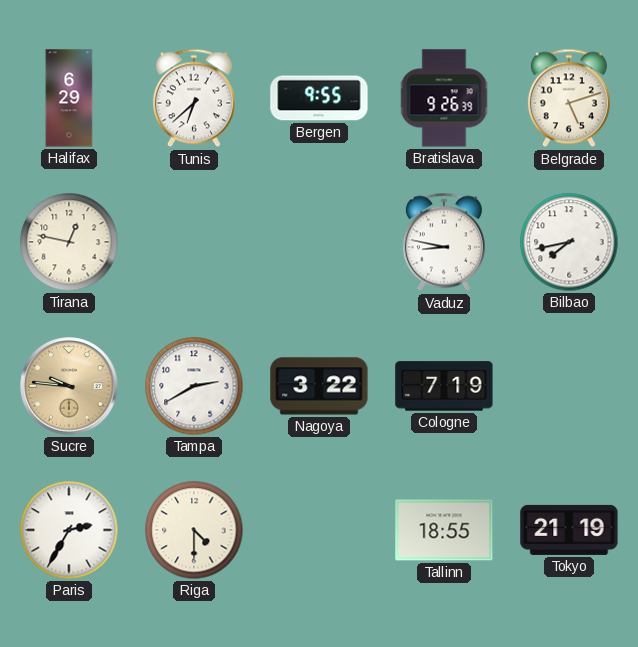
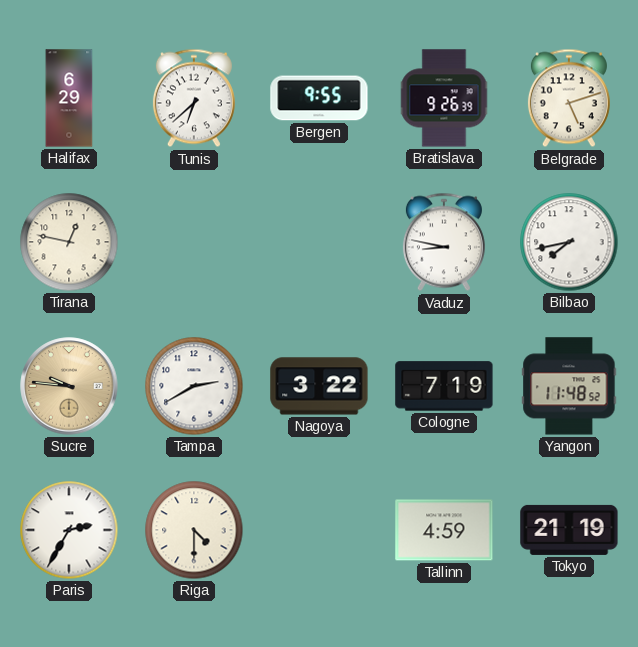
Yangon: none -> 11:48
Tallinn: 18:55 -> 4:59
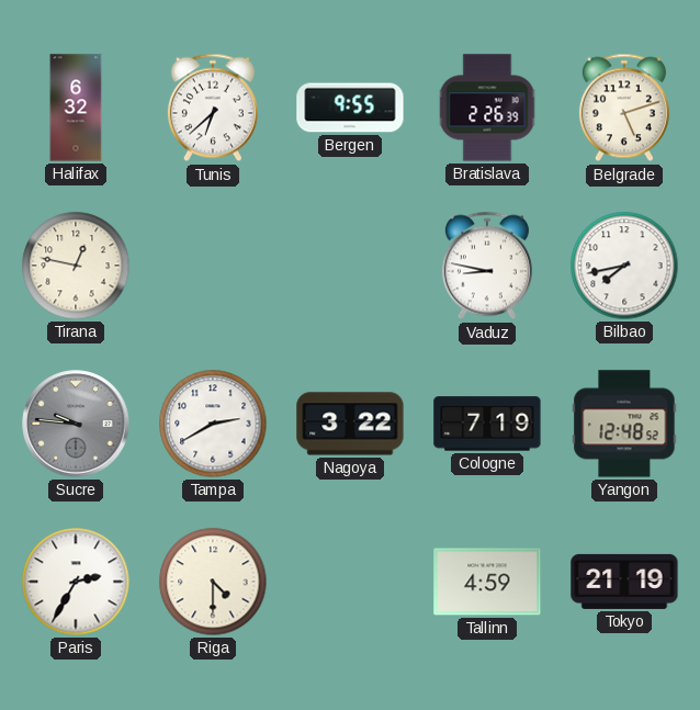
Halifax: 6:29 -> 6:32
Bratislava: 9:26 -> 2:26
Sucre dial: champagne -> grey
Yangon: 11:48 -> 12:48
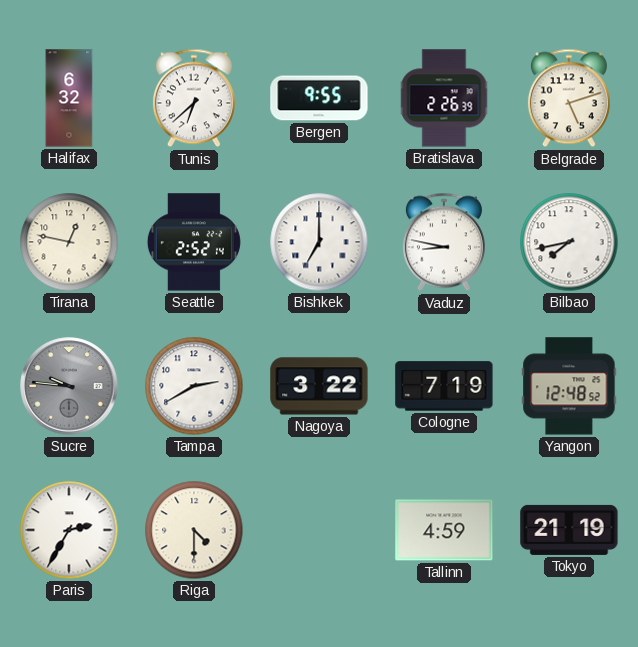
Seattle: none -> 2:52
Bishkek: none -> 7:00
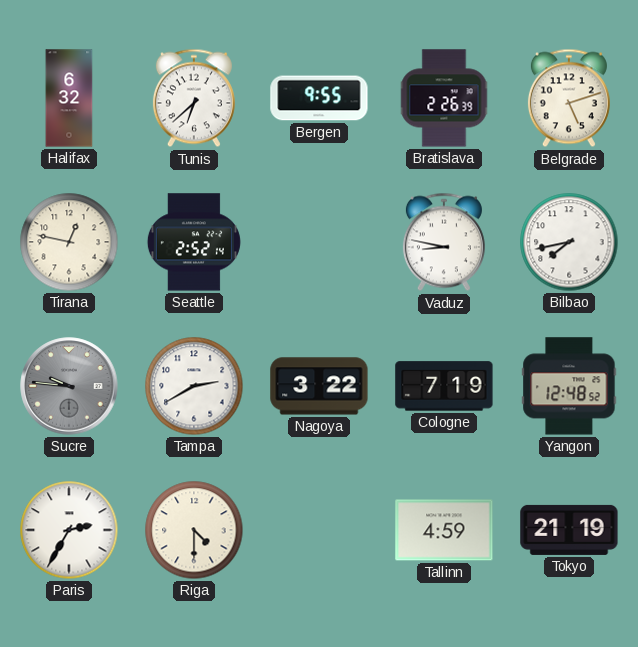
Bishkek: 7:00 -> none
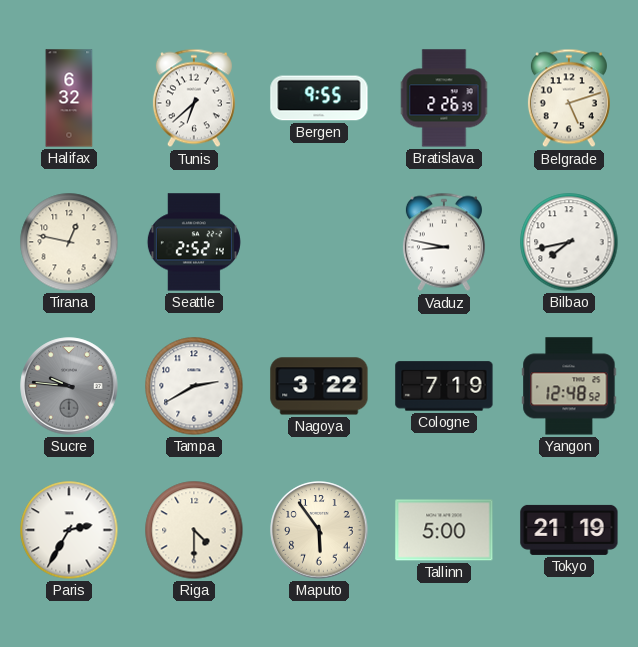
Maputo: none -> 5:54
Tallinn: 4:59 -> 5:00
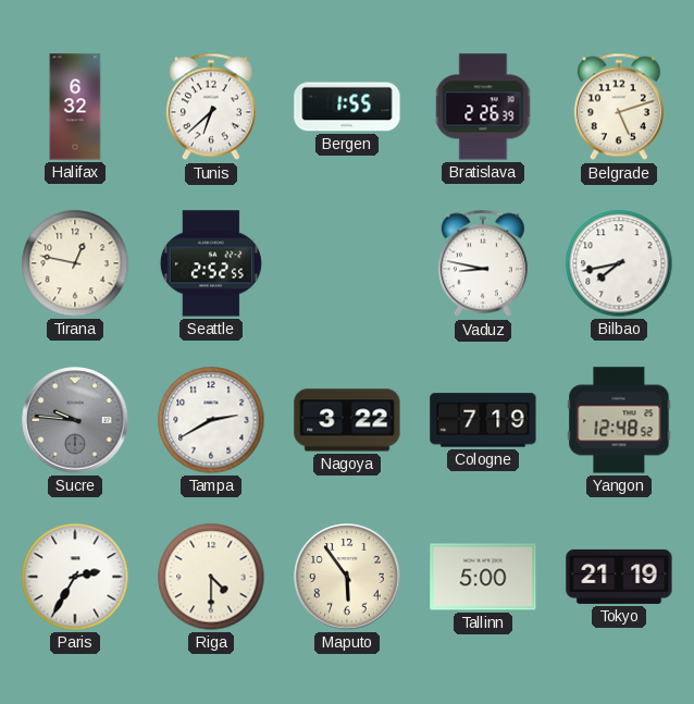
Bergen: 9:55 -> 1:55
Seattle: 2:52:14 -> 2:52:55
